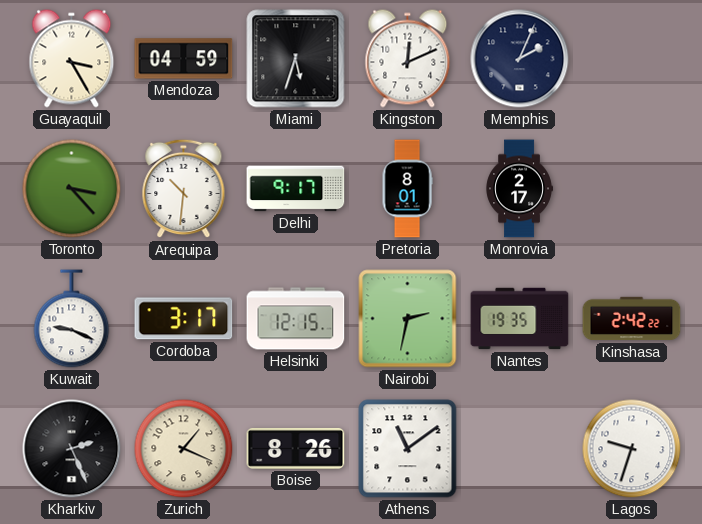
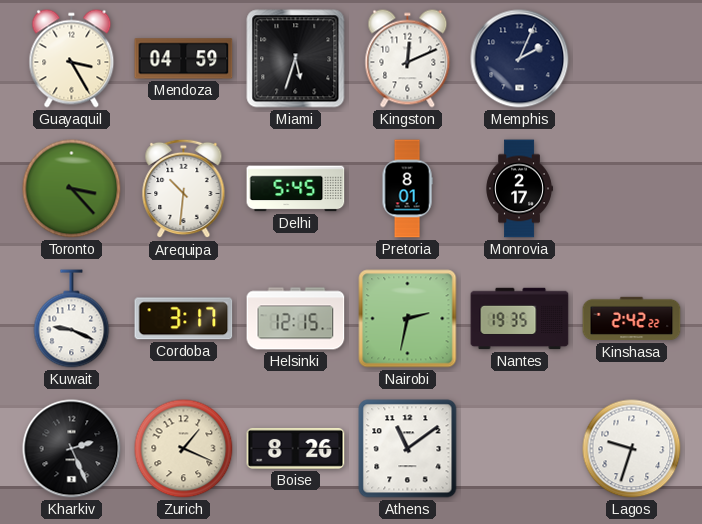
Delhi: 9:17 -> 5:45
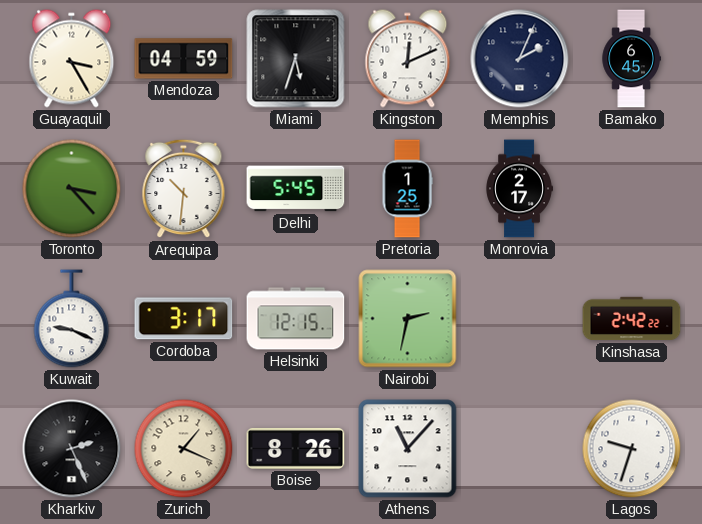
Bamako: none -> 6:45
Pretoria: 8:01 -> 1:25
Nantes: 19:35 -> none
Athens: 11:09 -> 11:07
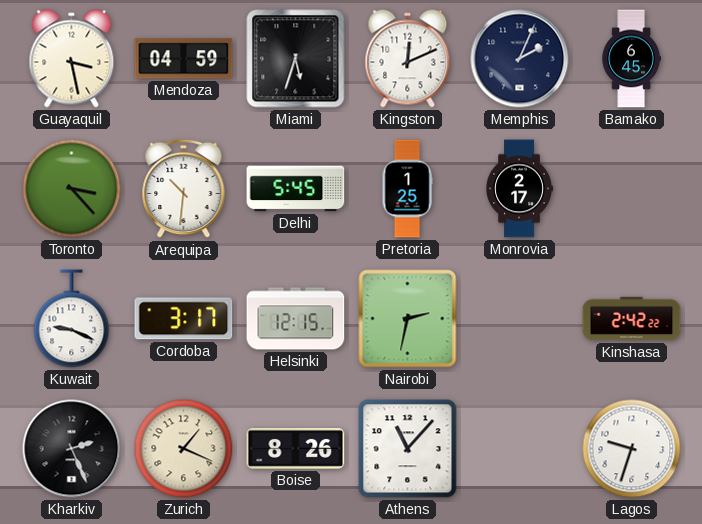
Guayaquil: 3:25 -> 3:28
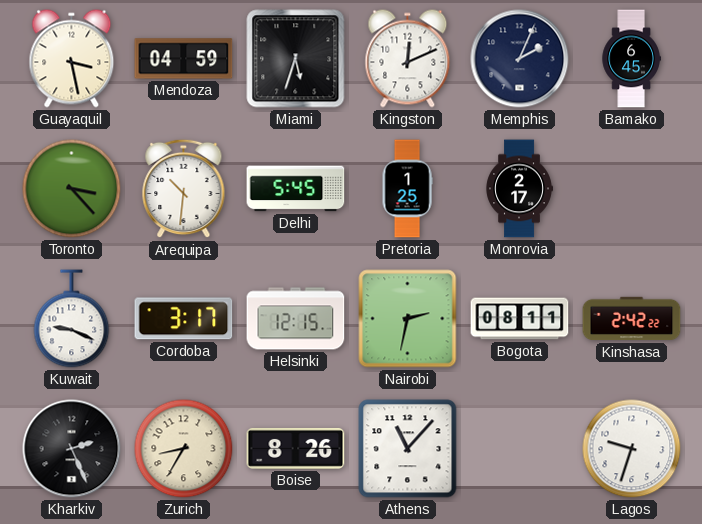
Bogota: none -> 08:11
Zurich: 1:19 -> 8:35
